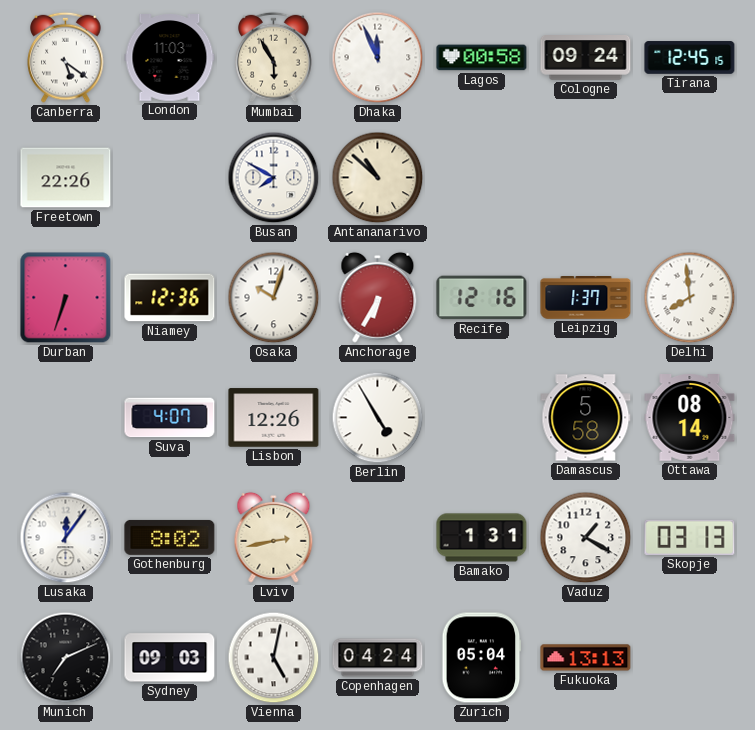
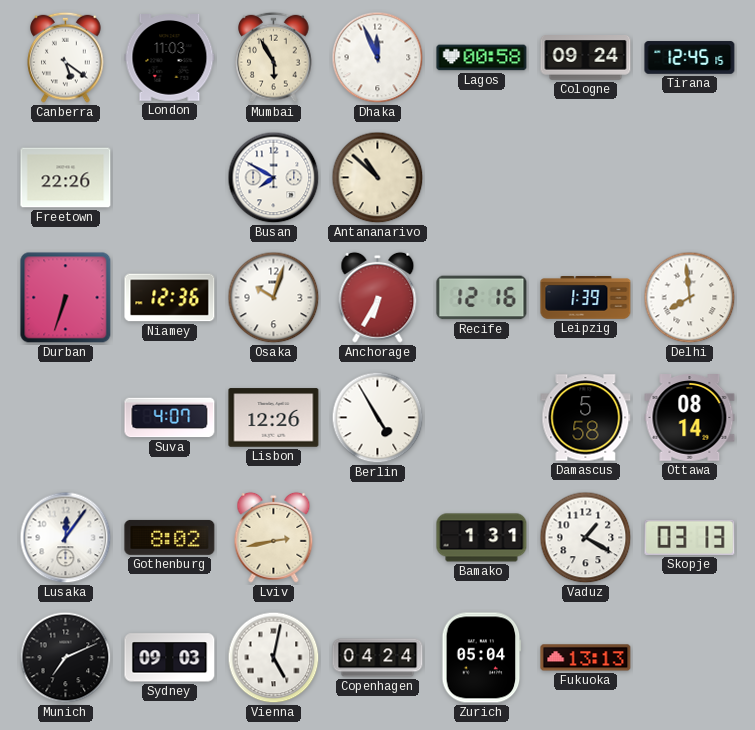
Leipzig: 1:37 -> 1:39
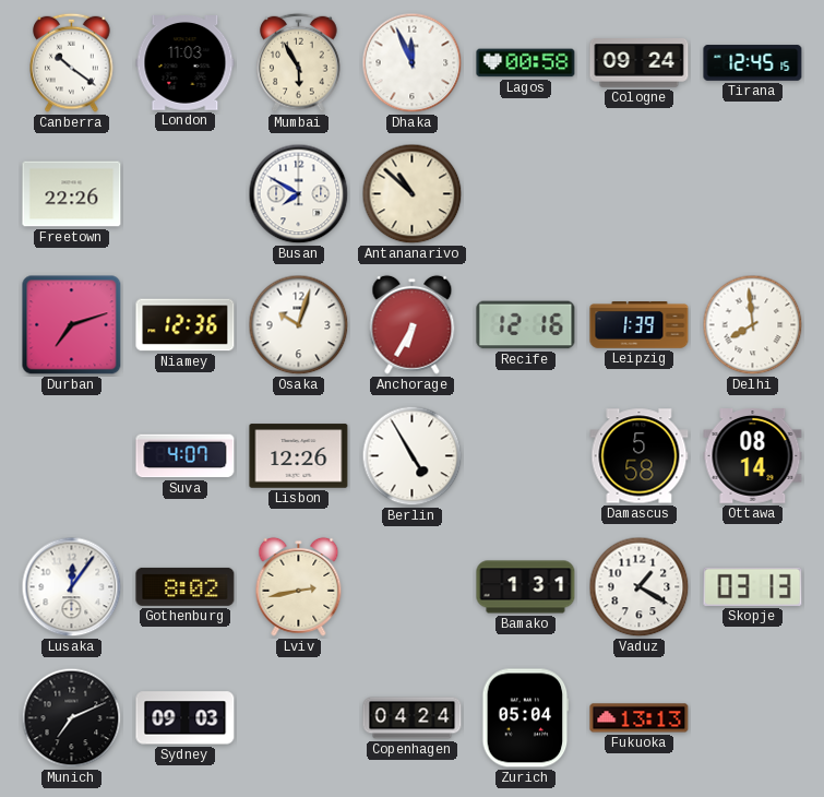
Canberra: 5:21 -> 10:21
Durban: 6:33 -> 7:12
Vienna: 5:02 -> none
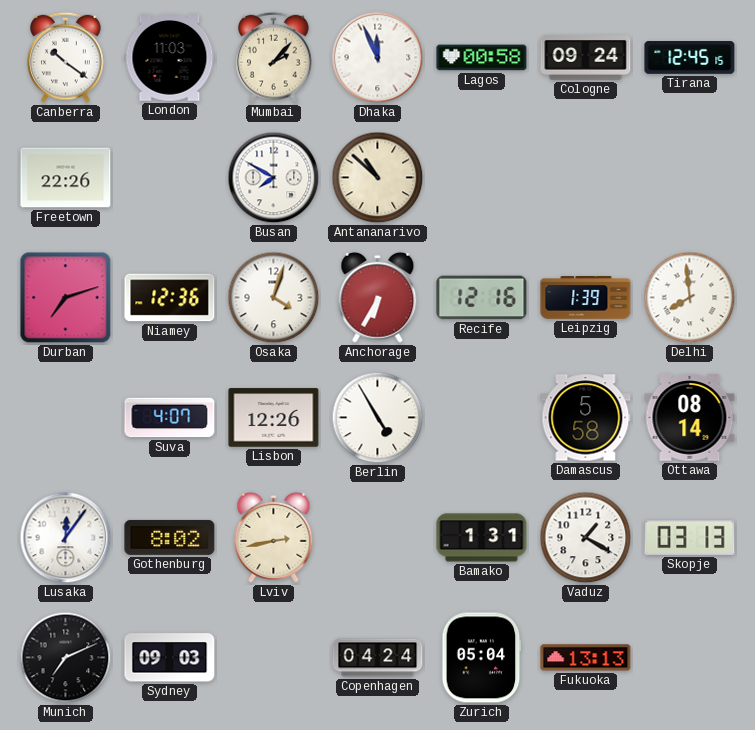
Mumbai: 5:55 -> 2:07
Osaka: 10:03 -> 4:03
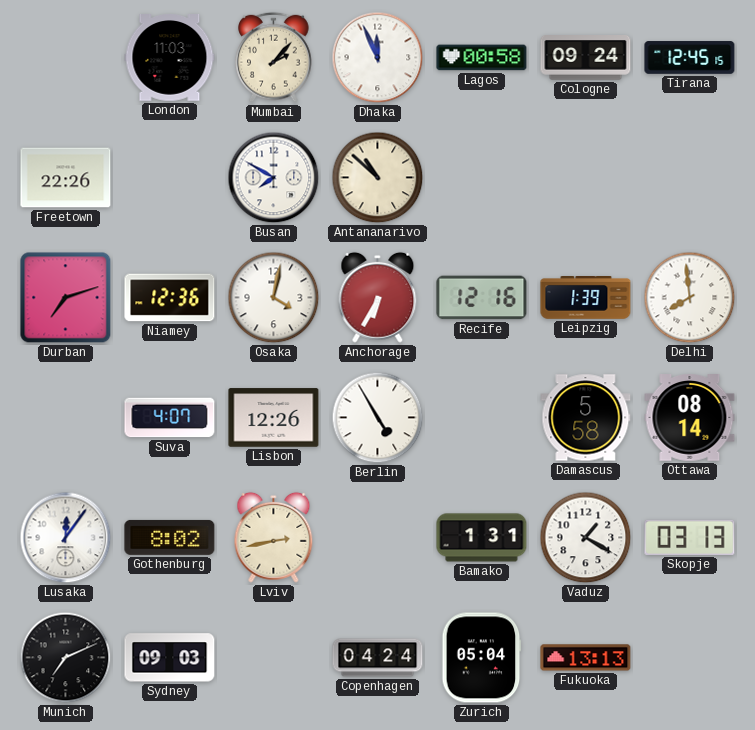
Canberra: 10:21 -> none
Osaka: 4:03 -> 4:02
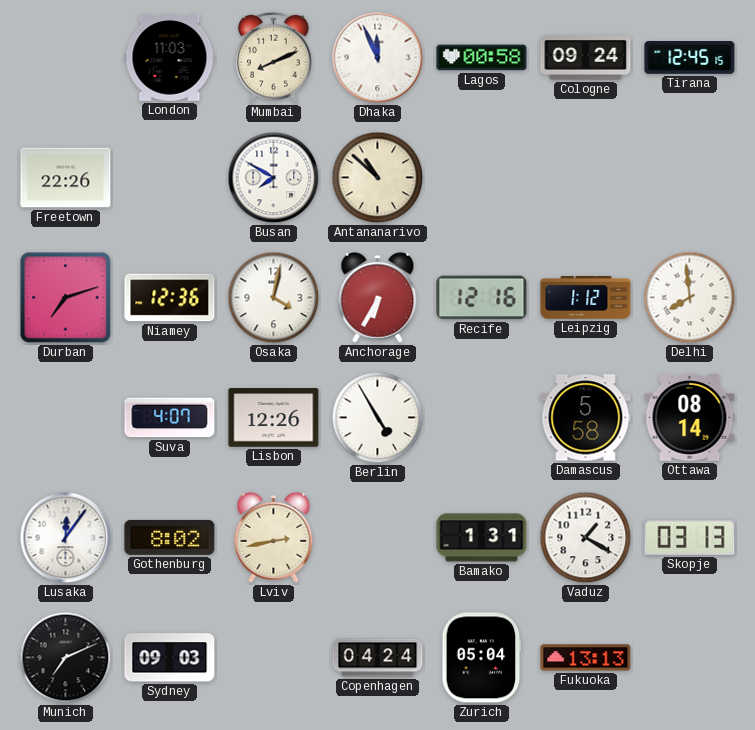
Mumbai: 2:07 -> 8:11
Leipzig: 1:39 -> 1:12
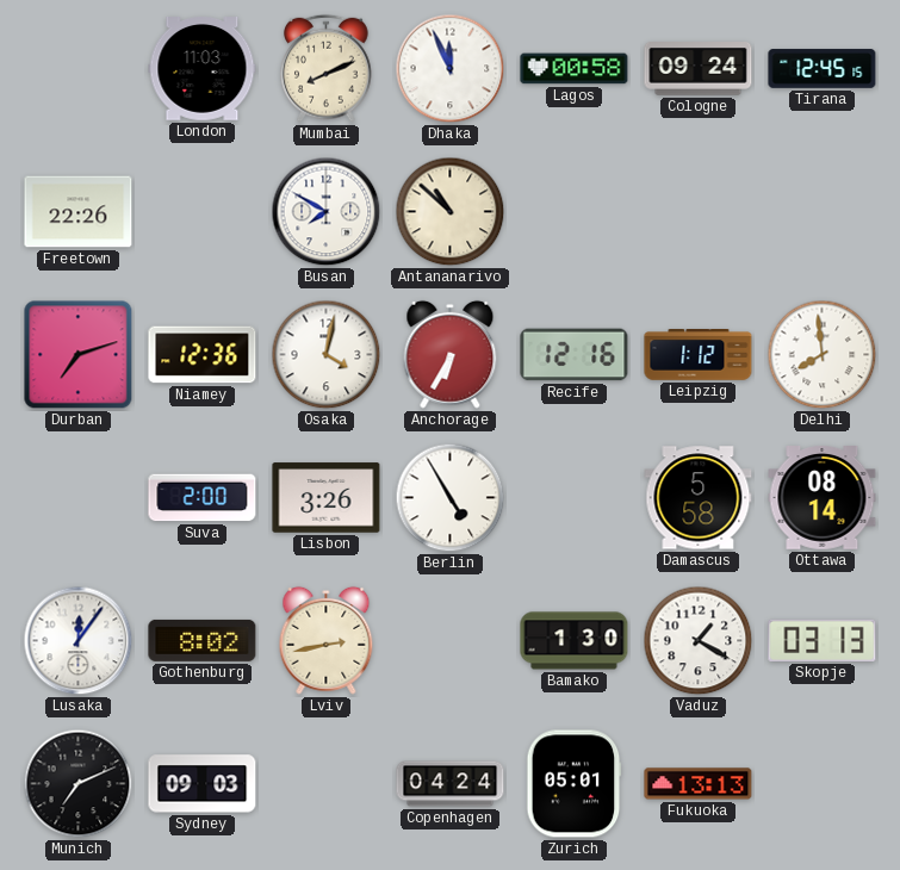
Suva: 4:07 -> 2:00
Lisbon: 12:26 -> 3:26
Bamako: 1:31 -> 1:30
Zurich: 05:04 -> 05:01
